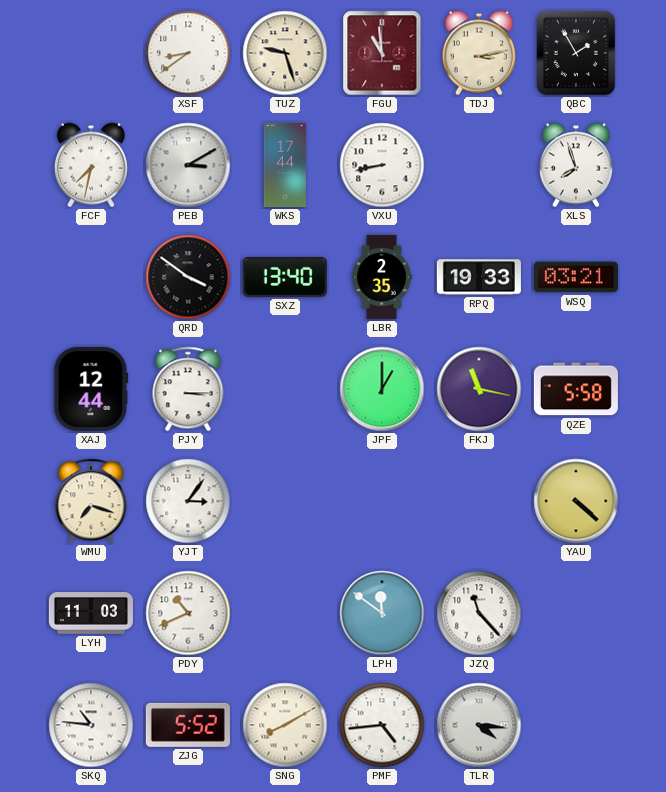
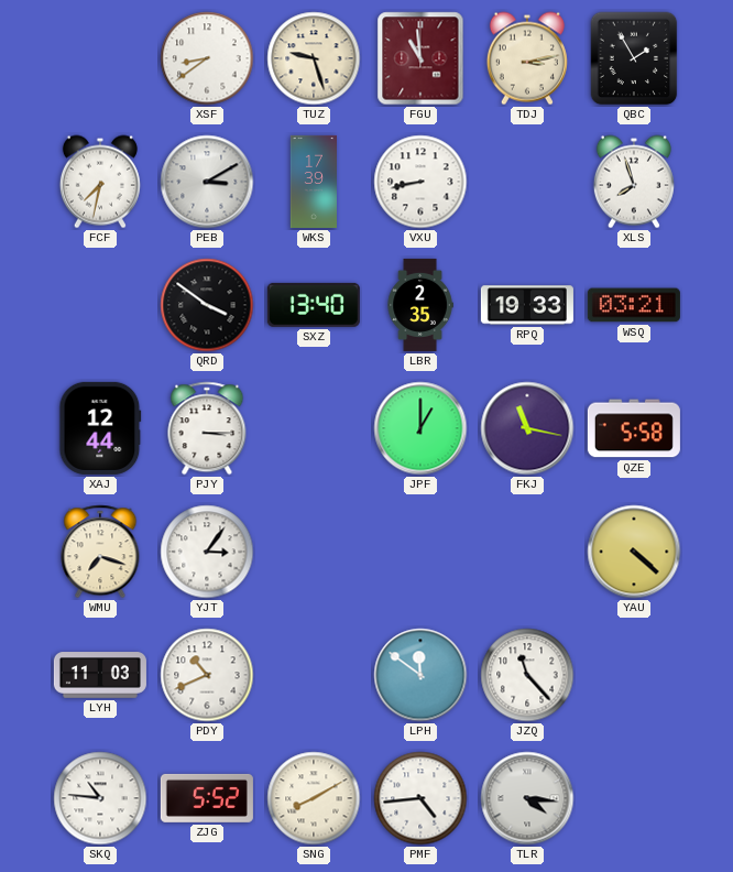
WKS: 17:44 -> 17:39
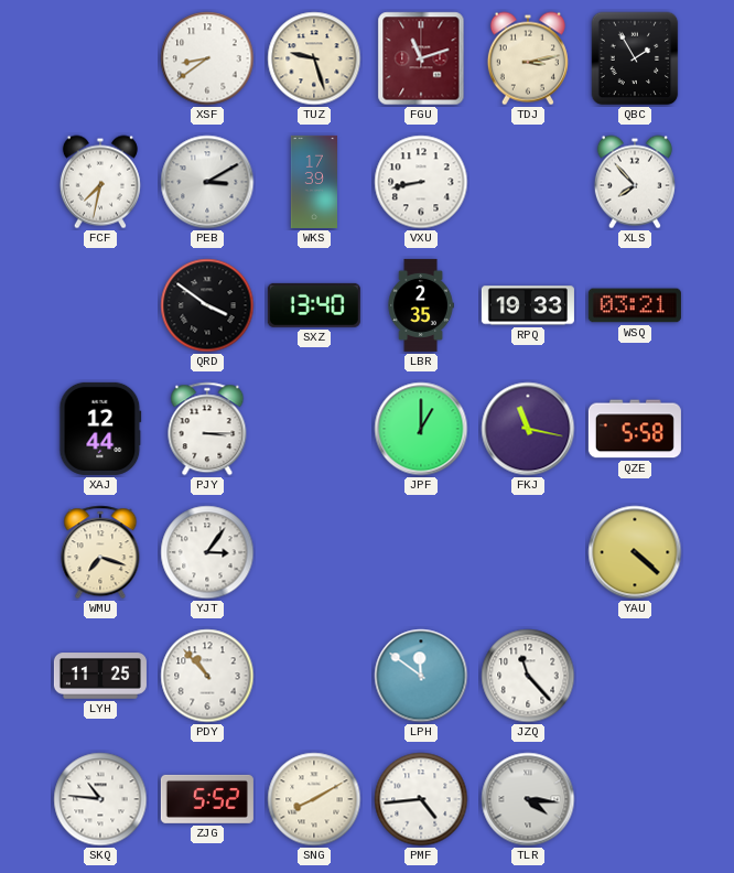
FGU: 10:59 -> 11:12
XLS: 7:57 -> 7:53
LYH: 11:03 -> 11:25
PDY: 10:41 -> 10:53
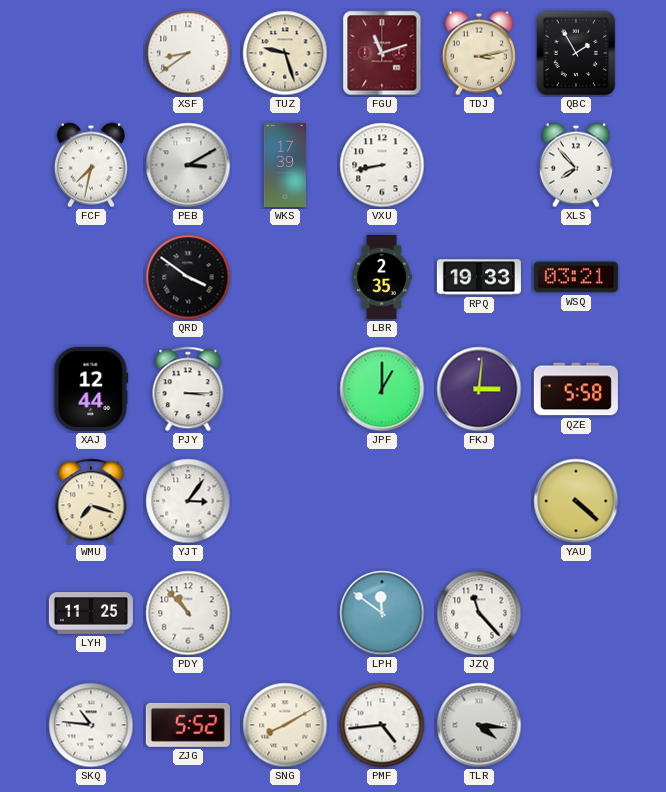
SXZ: 13:40 -> none
FKJ: 11:17 -> 3:01
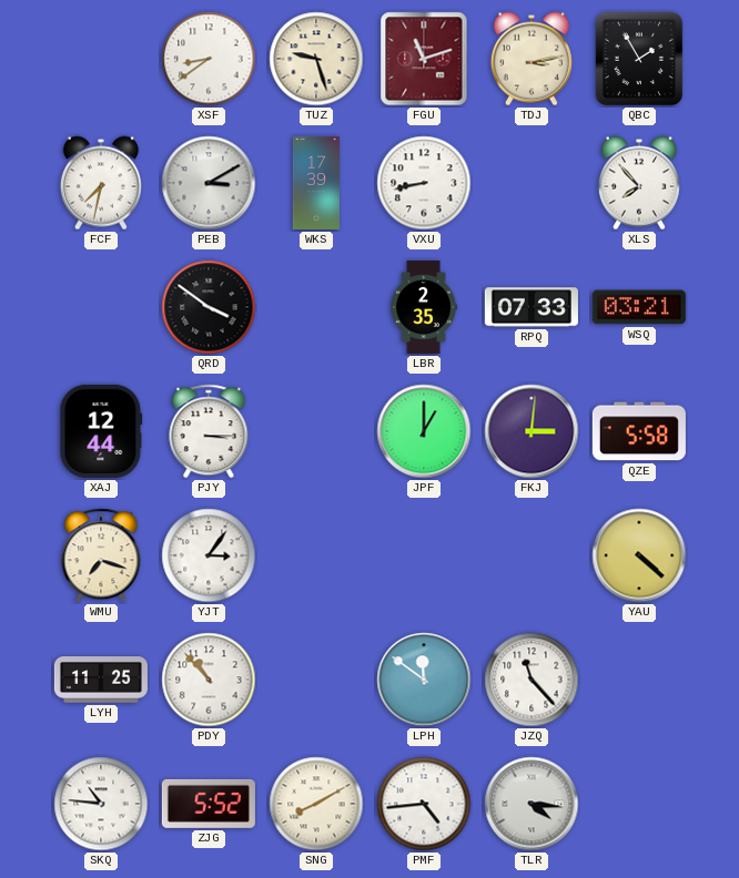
RPQ: 19:33 -> 07:33
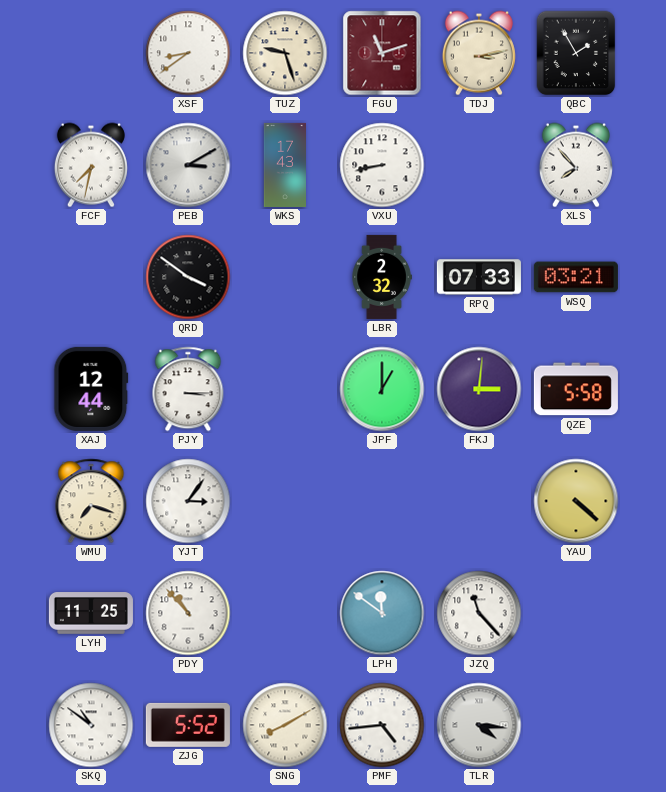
WKS: 17:39 -> 17:43
LBR: 2:35 -> 2:32
SKQ: 10:46 -> 10:51
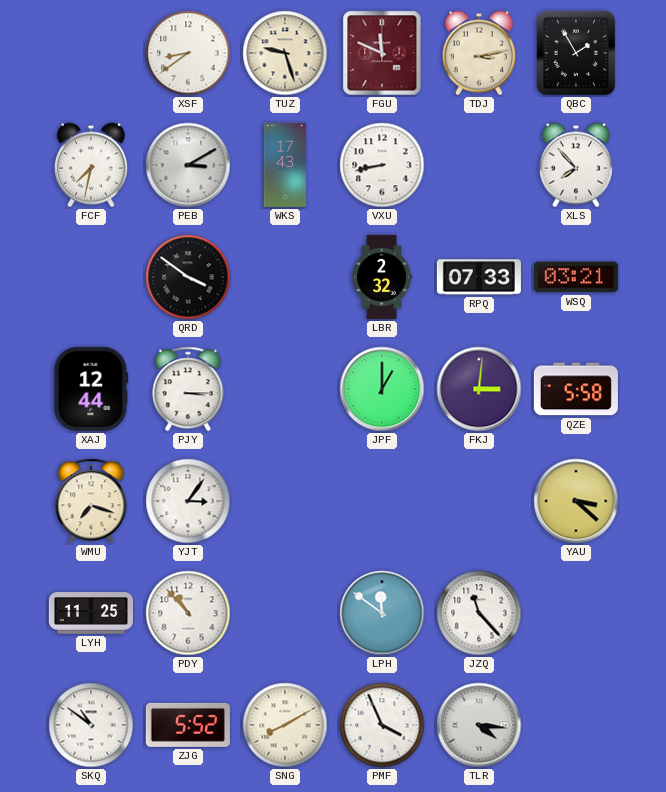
FGU: 11:12 -> 11:49
YAU: 4:22 -> 3:22
PMF: 4:44 -> 3:56
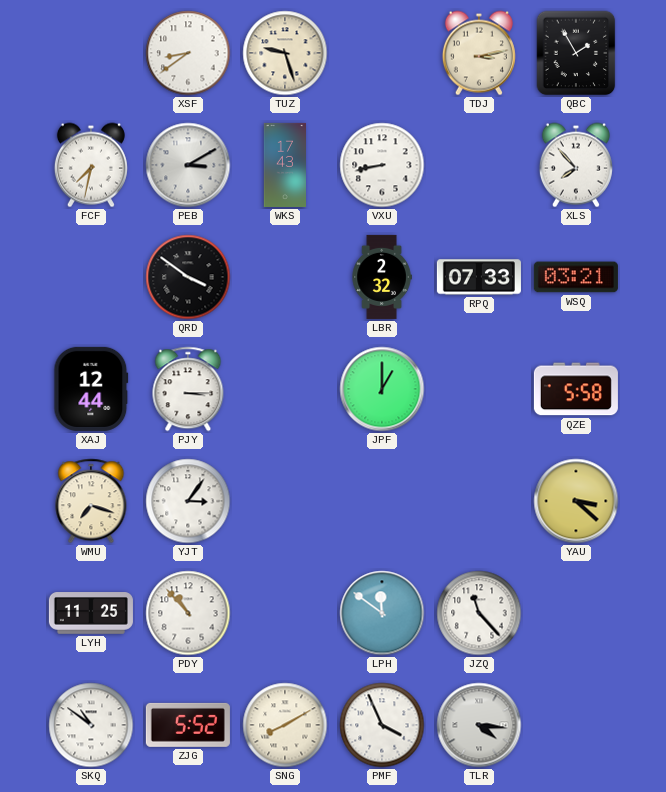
FGU: 11:49 -> none
FKJ: 3:01 -> none
